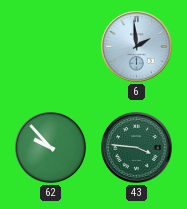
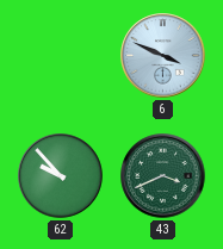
6: 1:59 -> 3:49
43: 3:46 -> 3:41
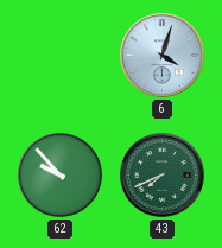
6: 3:49 -> 4:03
43: 3:41 -> 7:41
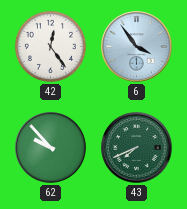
42: none -> 12:24
6: 4:03 -> 3:54
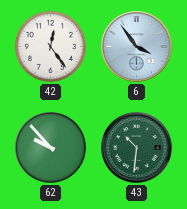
43: 7:41 -> 10:31
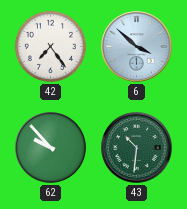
42: 12:24 -> 7:24
6: 3:54 -> 3:52
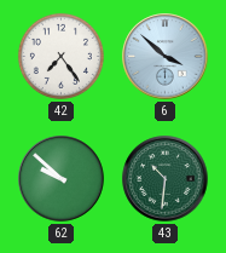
62: 9:53 -> 9:52
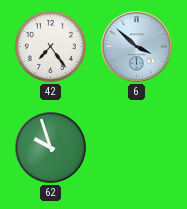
62: 9:52 -> 9:57
43: 10:31 -> none
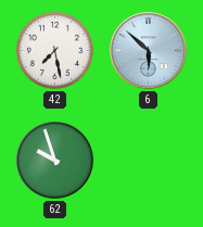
42: 7:24 -> 7:28
6: 3:52 -> 5:52
